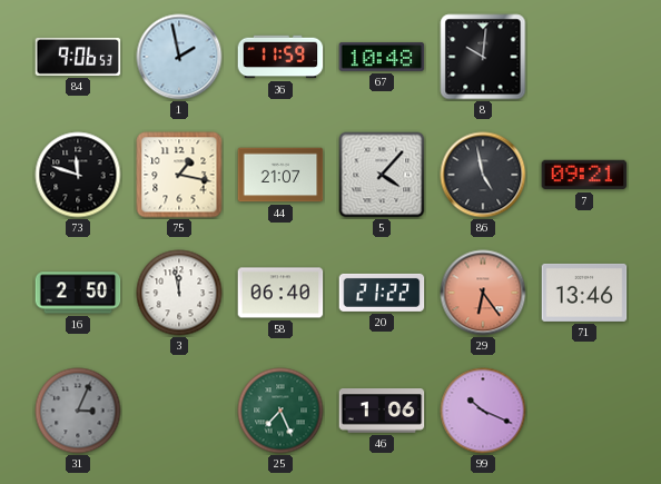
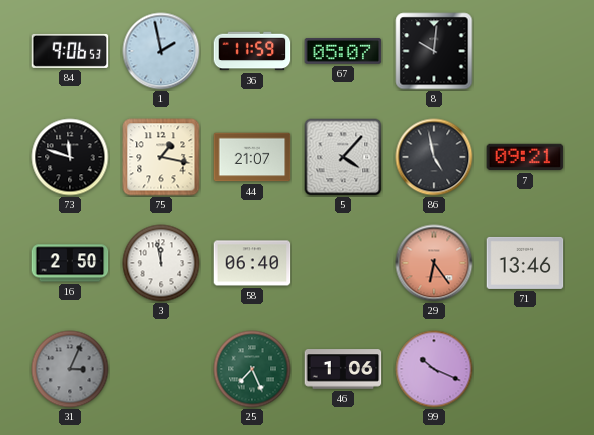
67: 10:48 -> 05:07
20: 21:22 -> none
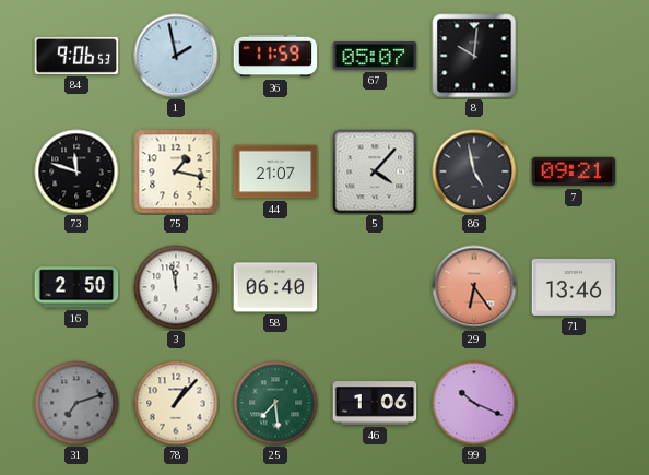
31: 3:04 -> 7:12
78: none -> 1:07
25: 7:26 -> 7:29
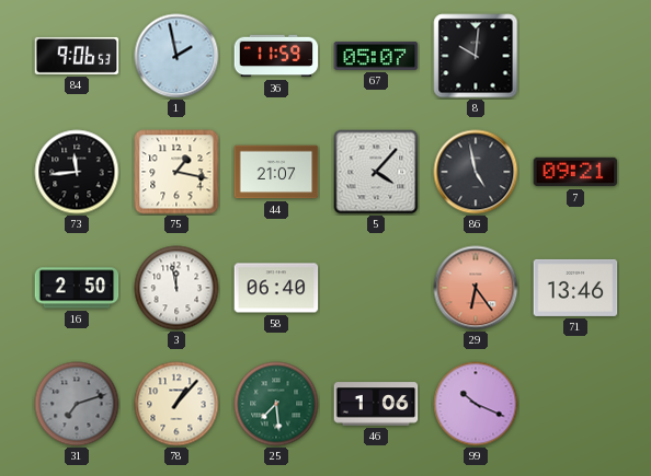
73: 11:48 -> 11:44
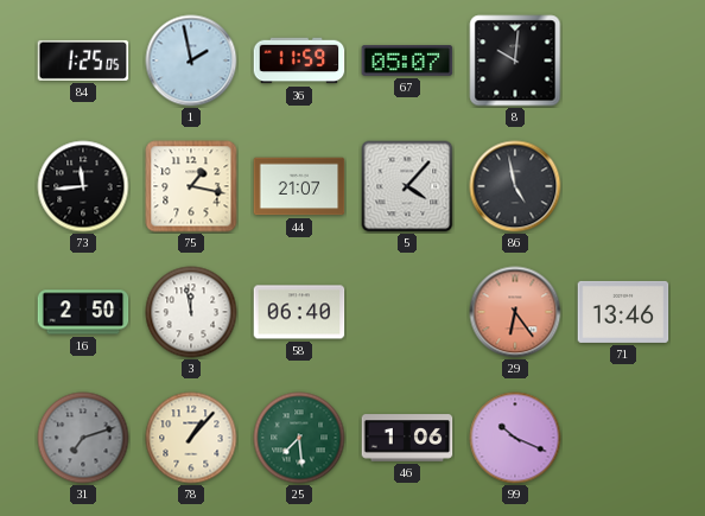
84: 9:06 -> 1:25
7: 09:21 -> none
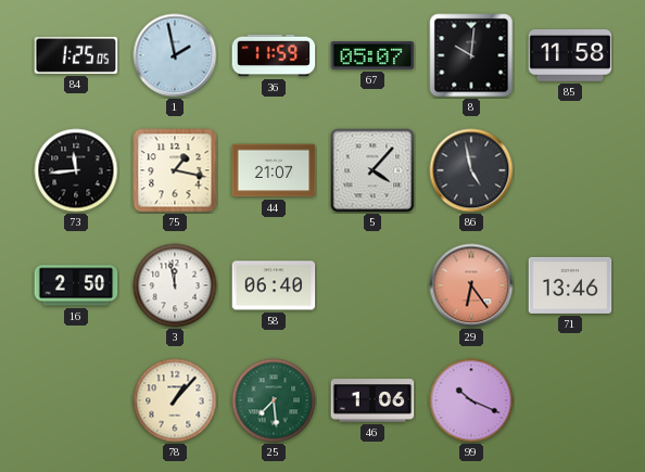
85: none -> 11:58
31: 7:12 -> none
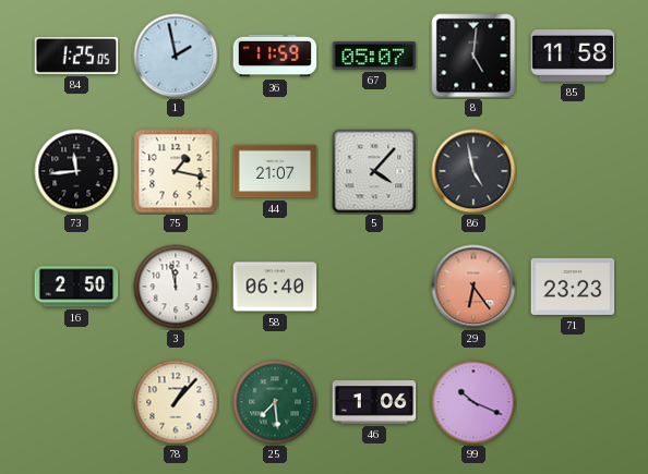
8: 10:01 -> 5:01
71: 13:46 -> 23:23
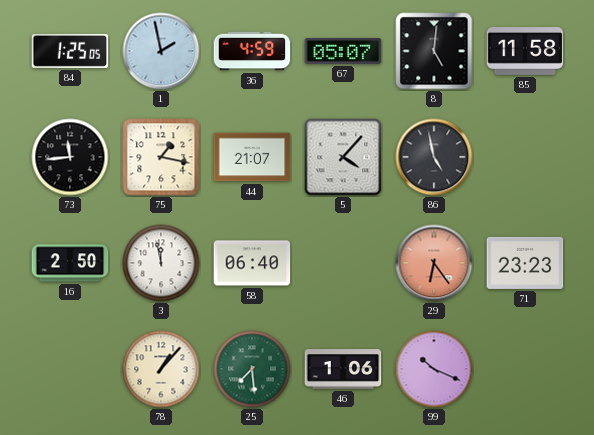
36: 11:59 -> 4:59
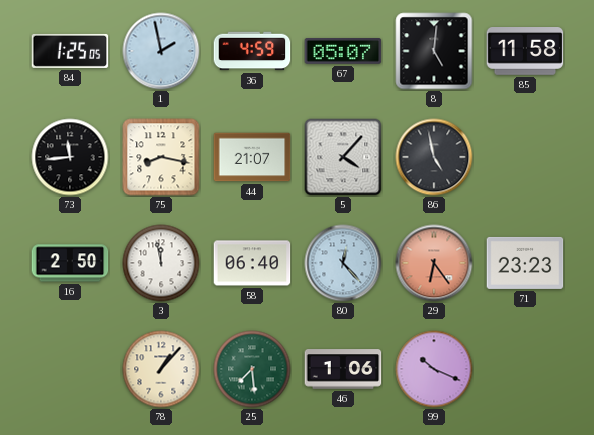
75: 1:17 -> 8:17
80: none -> 12:23
